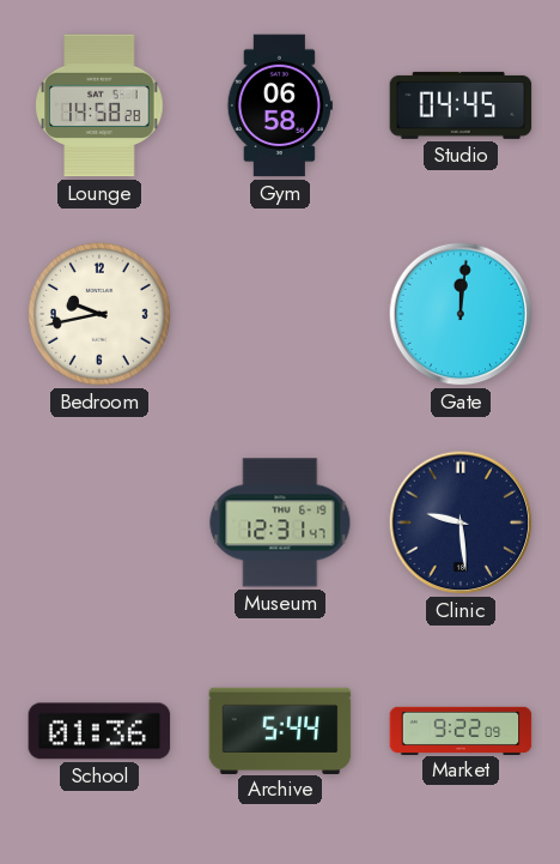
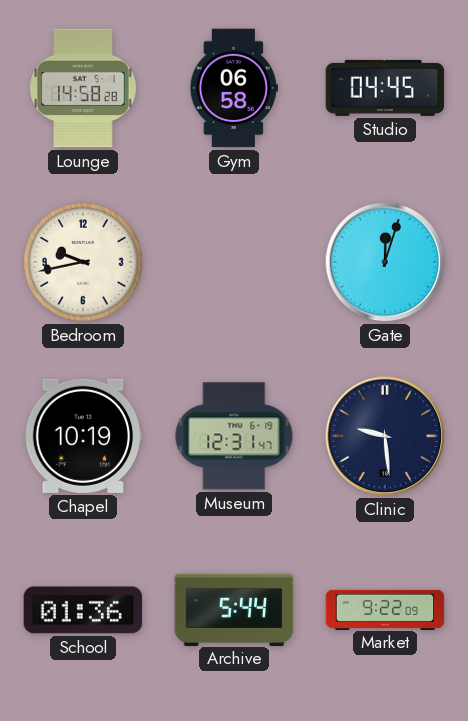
Gate: 12:01 -> 12:03
Chapel: none -> 10:19
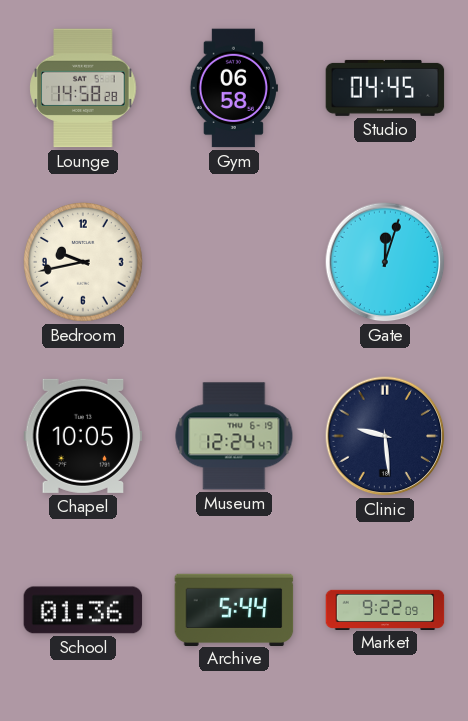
Chapel: 10:19 -> 10:05
Museum: 12:31 -> 12:24
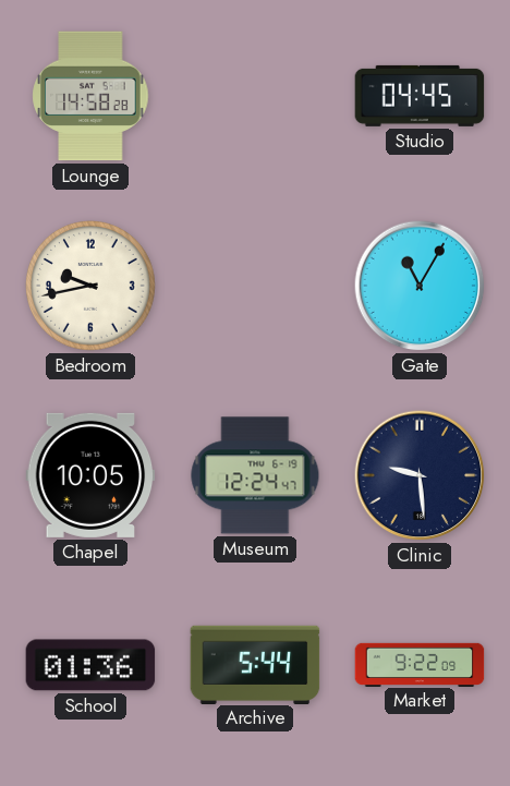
Gym: 06:58 -> none
Gate: 12:03 -> 11:05
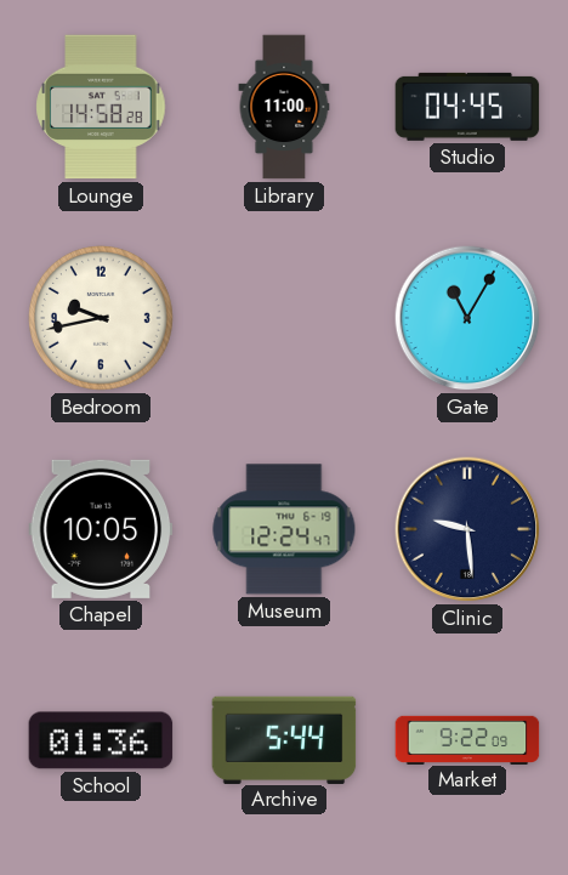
Library: none -> 11:00
